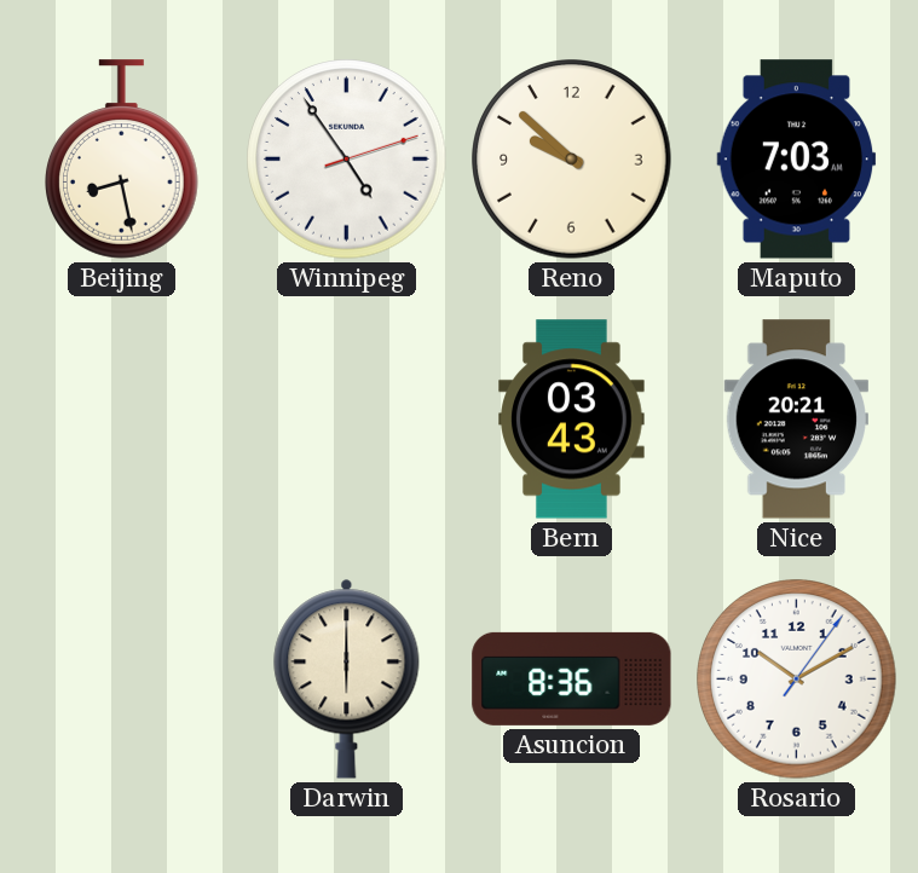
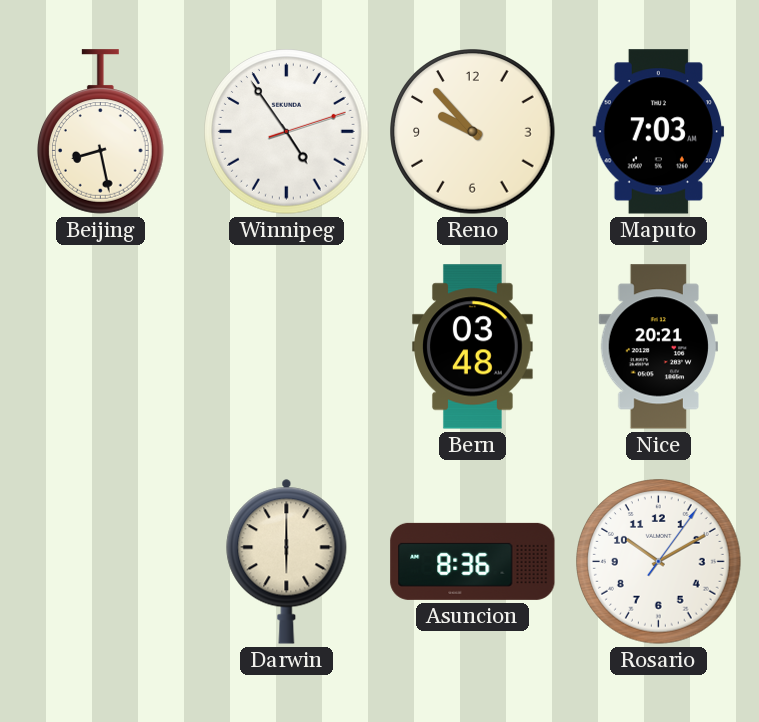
Reno: 9:52 -> 9:53
Bern: 03:43 -> 03:48
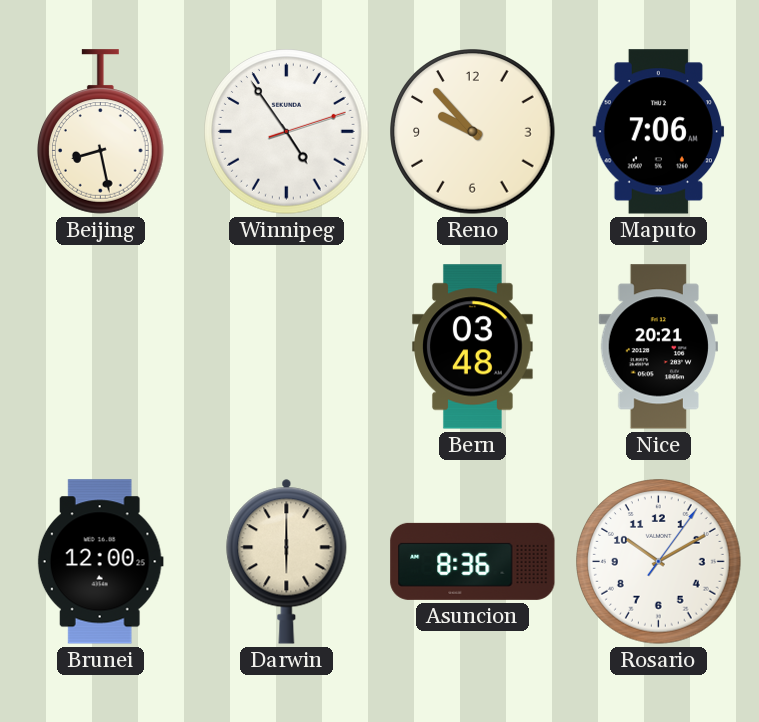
Maputo: 7:03 -> 7:06
Brunei: none -> 12:00
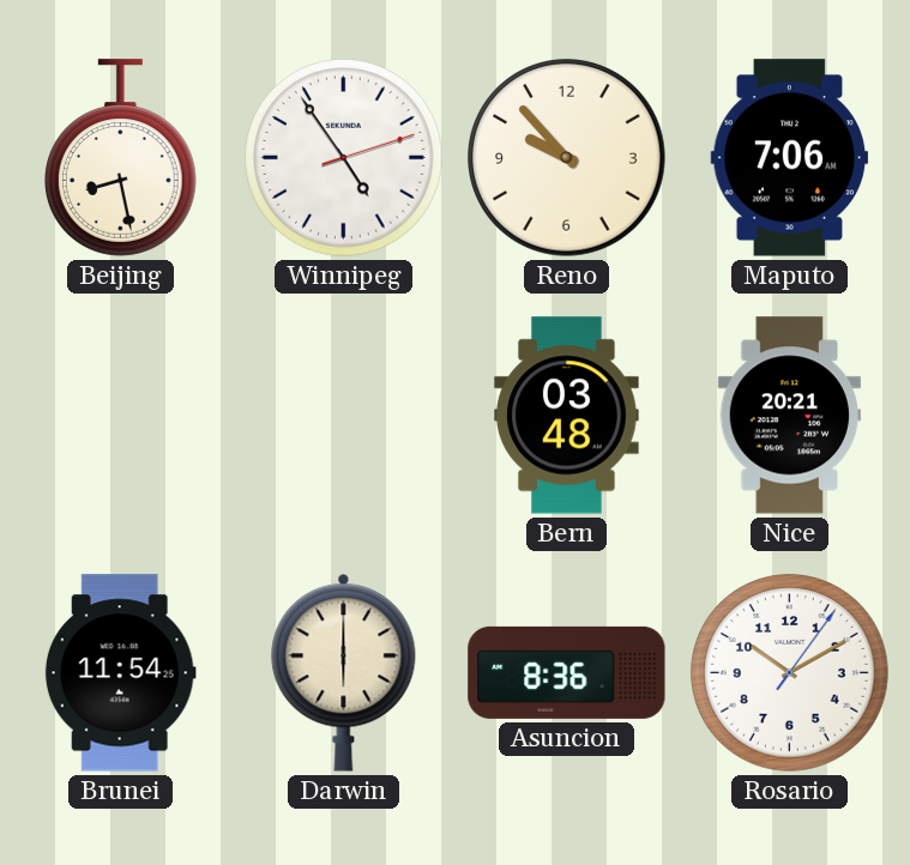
Brunei: 12:00 -> 11:54
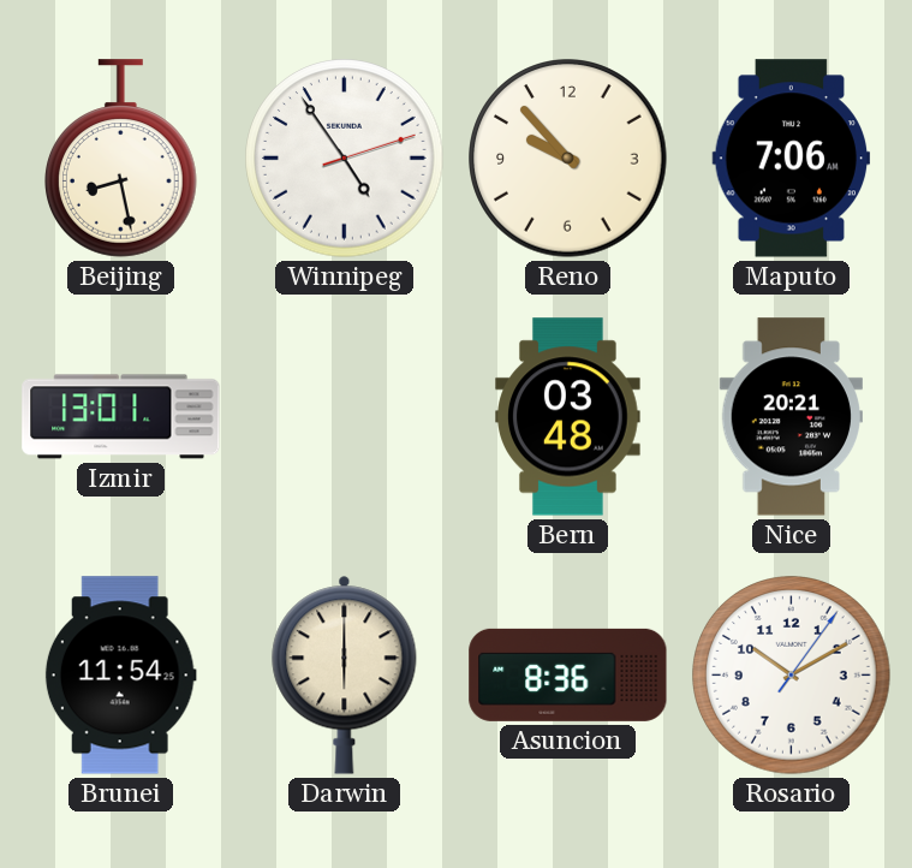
Izmir: none -> 13:01
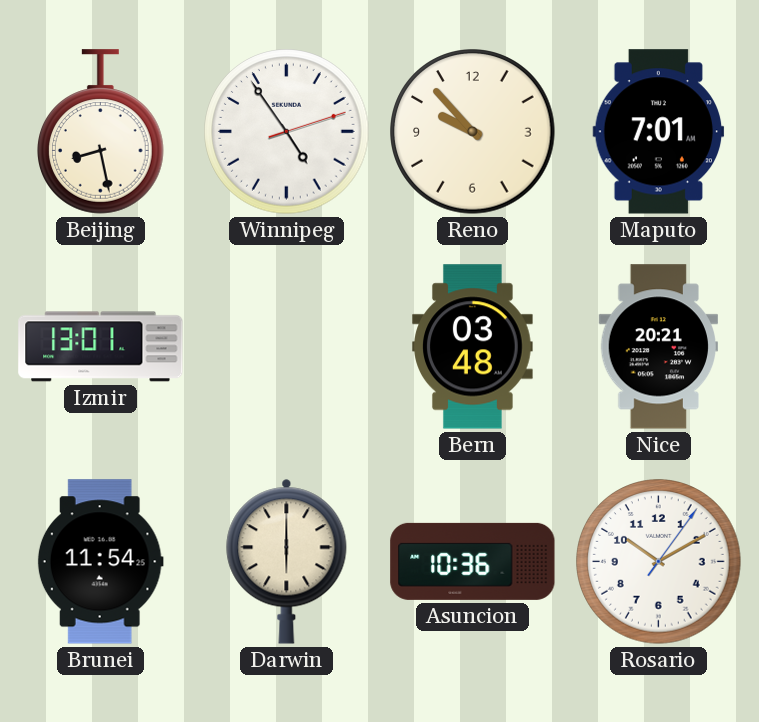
Maputo: 7:06 -> 7:01
Asuncion: 8:36 -> 10:36
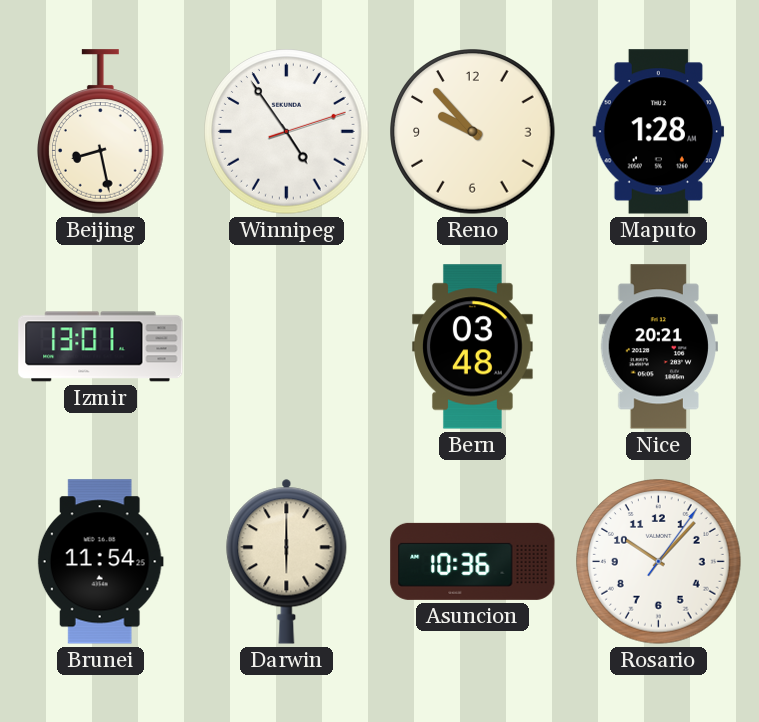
Maputo: 7:01 -> 1:28
Rosario: 10:10 -> 10:07
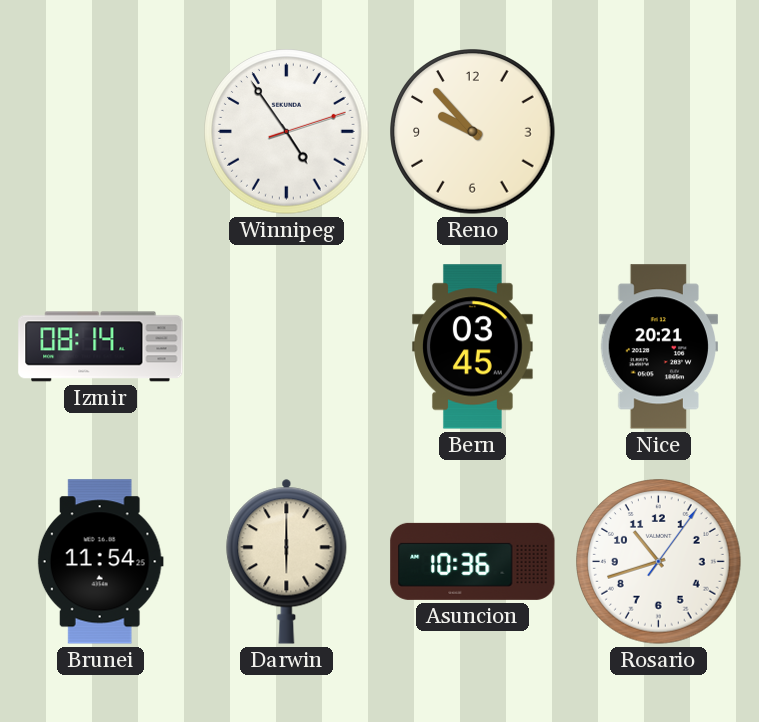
Beijing: 8:28 -> none
Maputo: 1:28 -> none
Izmir: 13:01 -> 08:14
Bern: 03:48 -> 03:45
Rosario: 10:07 -> 10:42
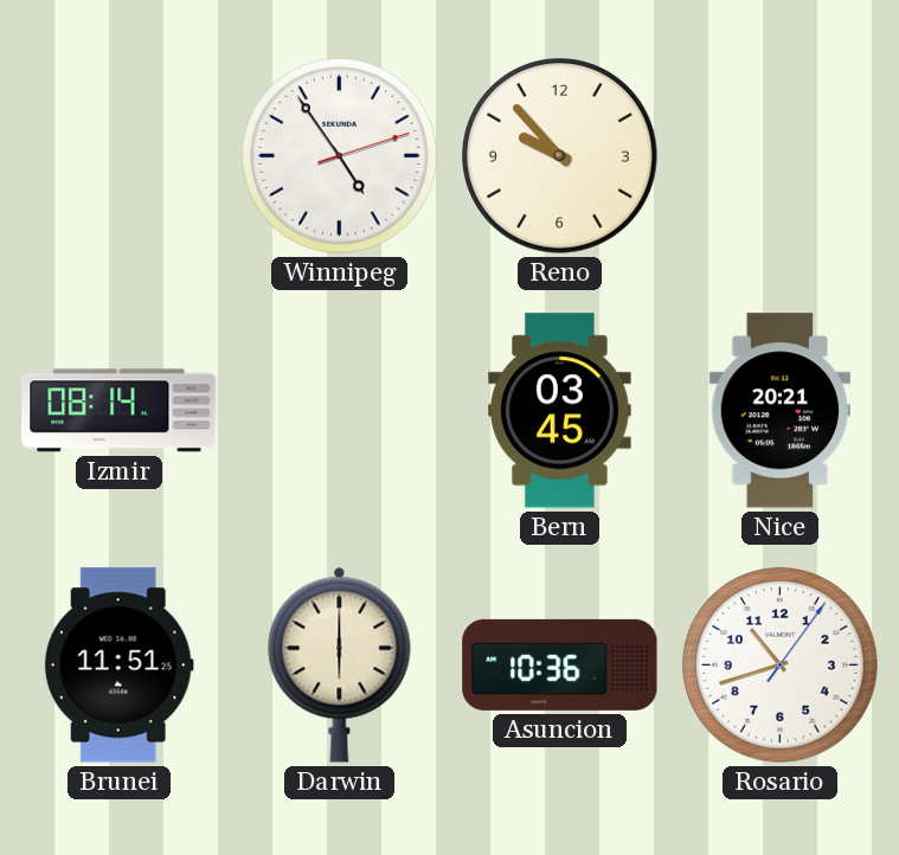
Brunei: 11:54 -> 11:51
